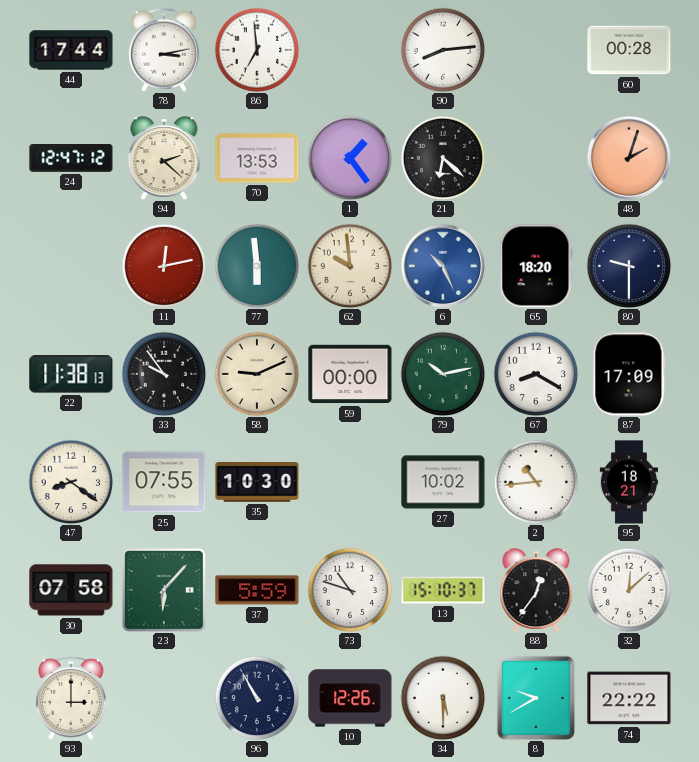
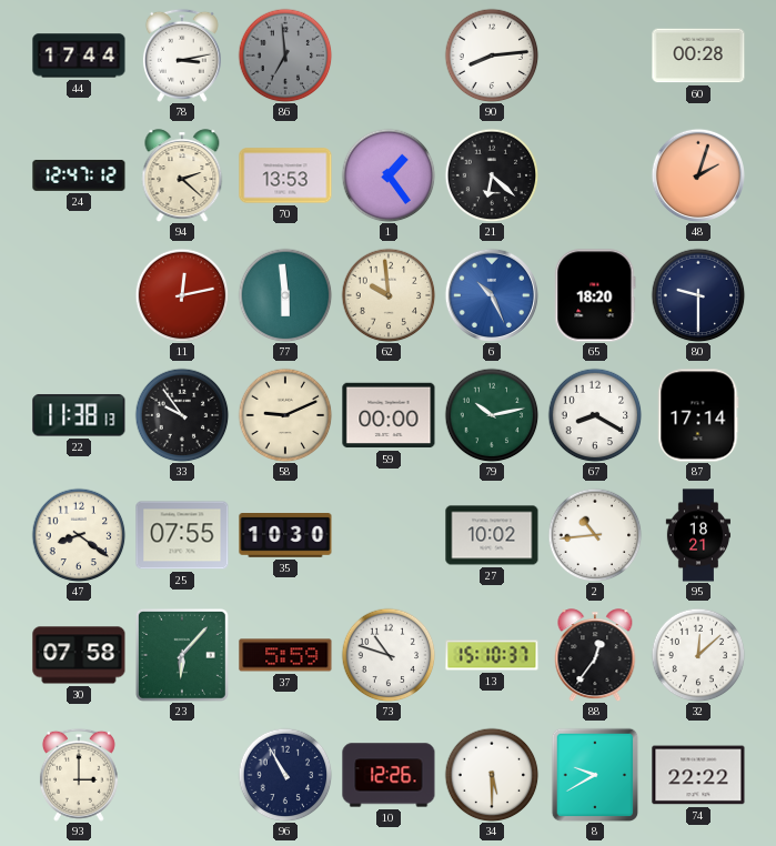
86 dial: white -> grey
87: 17:09 -> 17:14
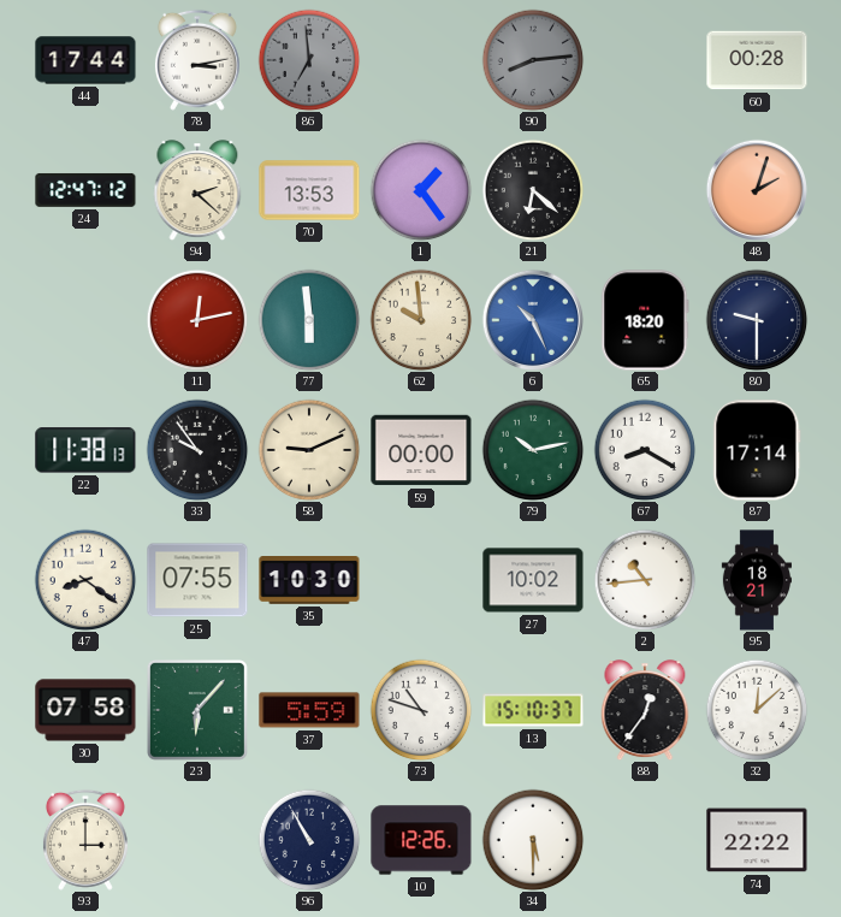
90 dial: white -> grey
8: 9:40 -> none
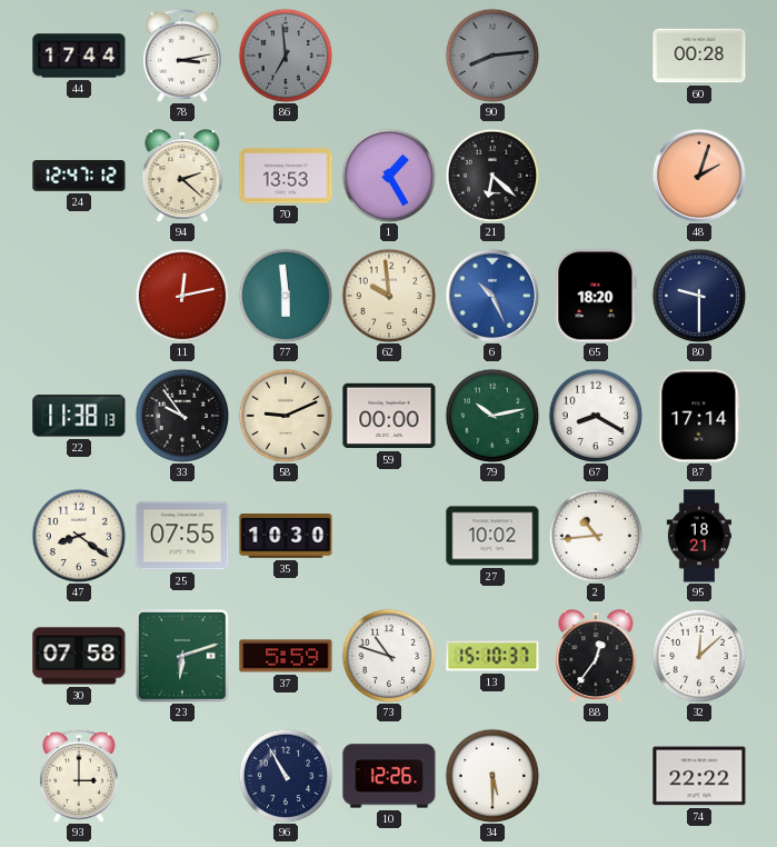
1: 1:24 -> 1:25
23: 6:07 -> 6:12
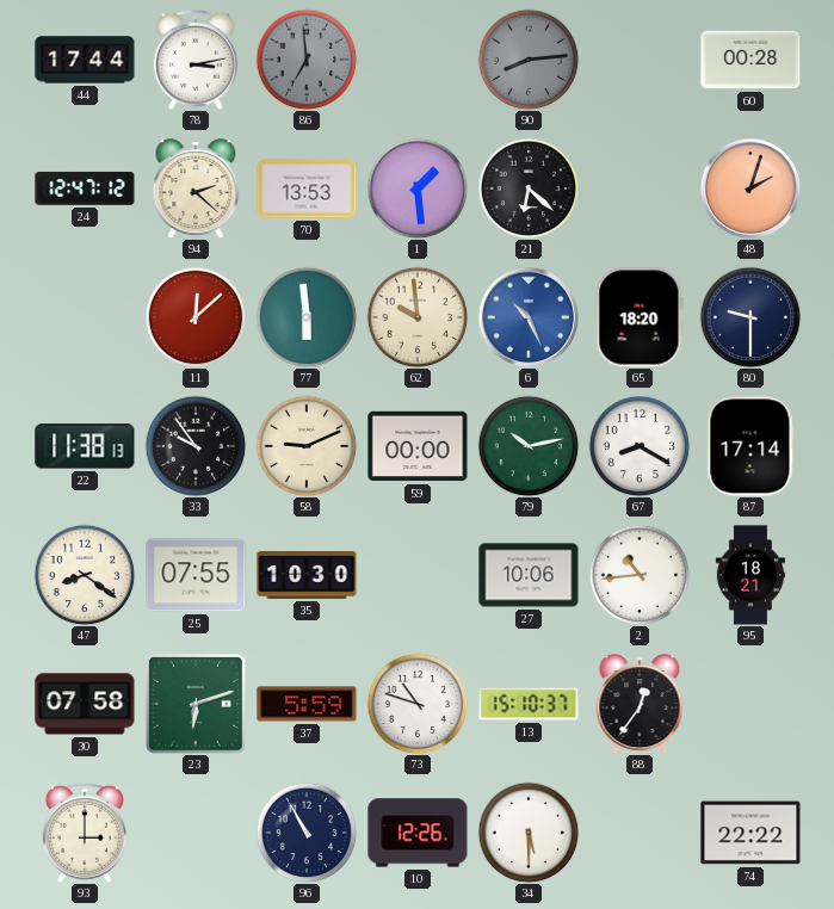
1: 1:25 -> 1:29
11: 12:13 -> 12:08
27: 10:02 -> 10:06
32: 12:08 -> none
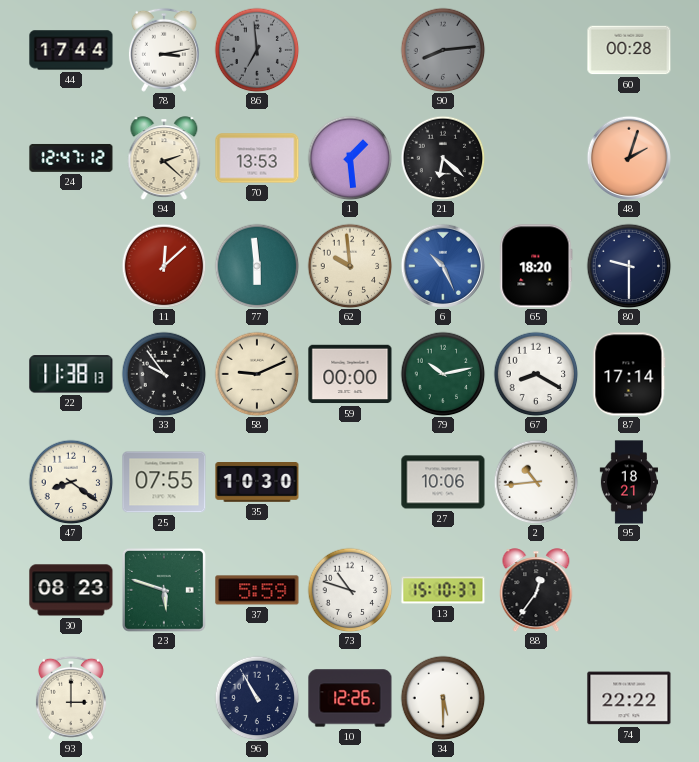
30: 07:58 -> 08:23
23: 6:12 -> 5:48
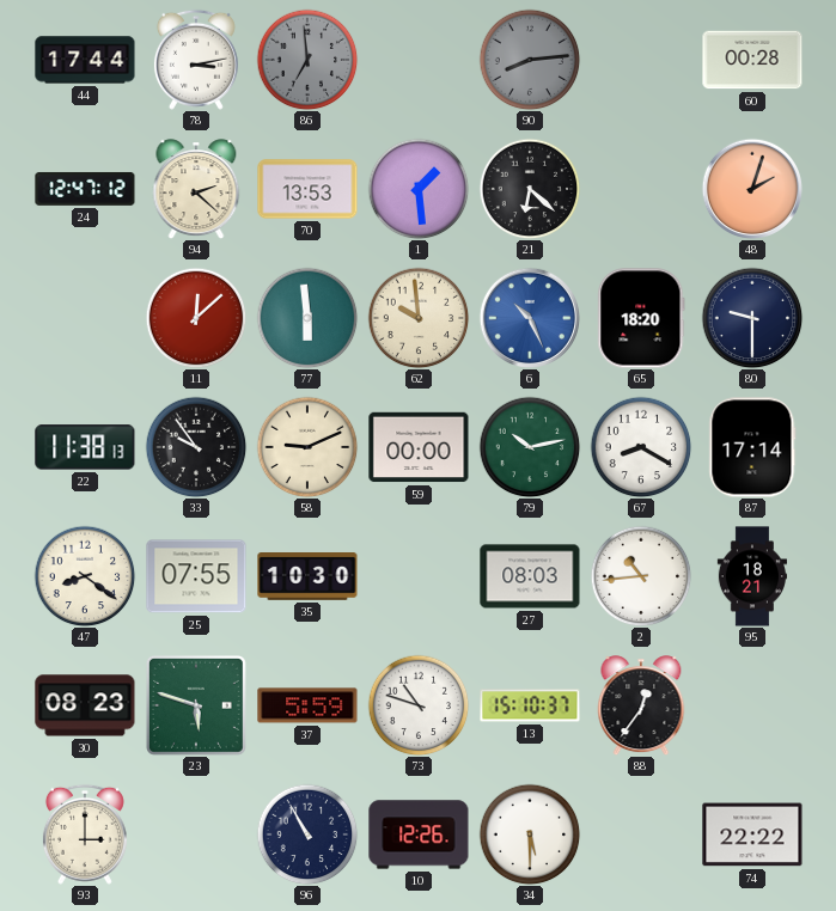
27: 10:06 -> 08:03
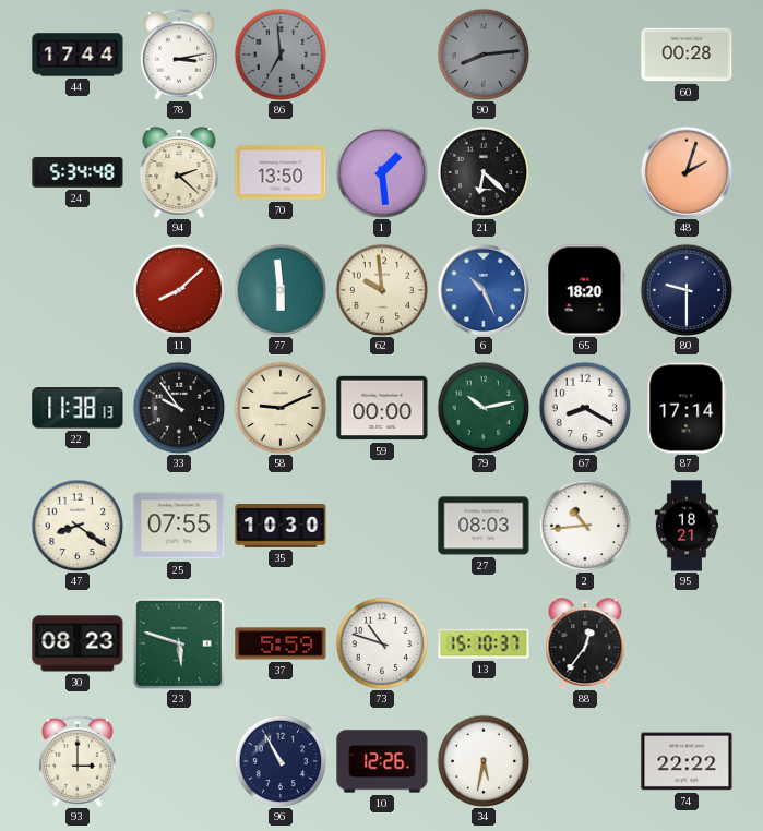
24: 12:47 -> 5:34
70: 13:53 -> 13:50
11: 12:08 -> 8:08
34: 5:30 -> 5:32
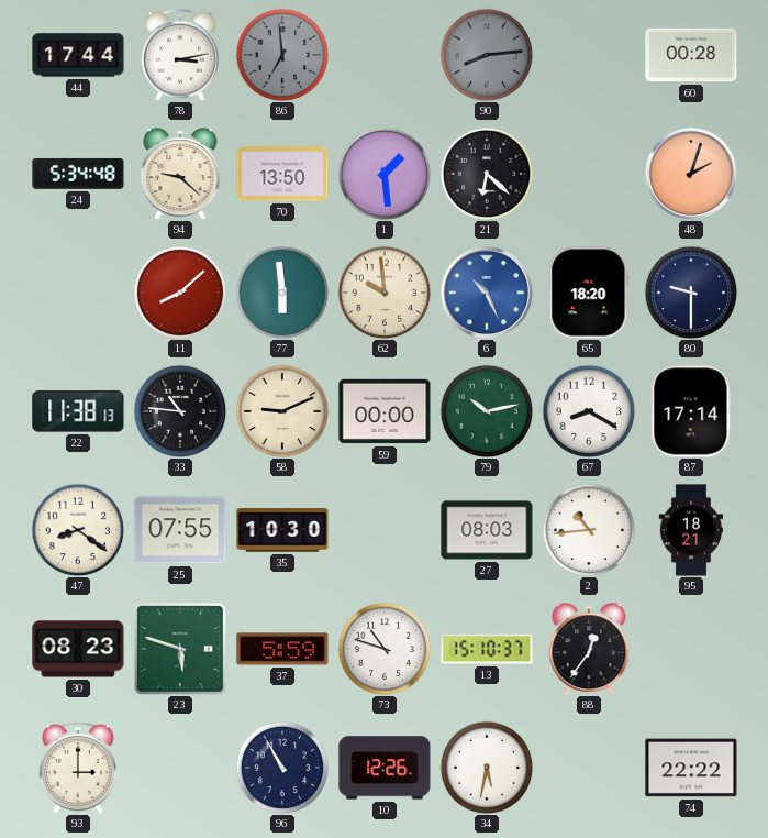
94: 2:22 -> 9:22
33: 9:54 -> 10:46
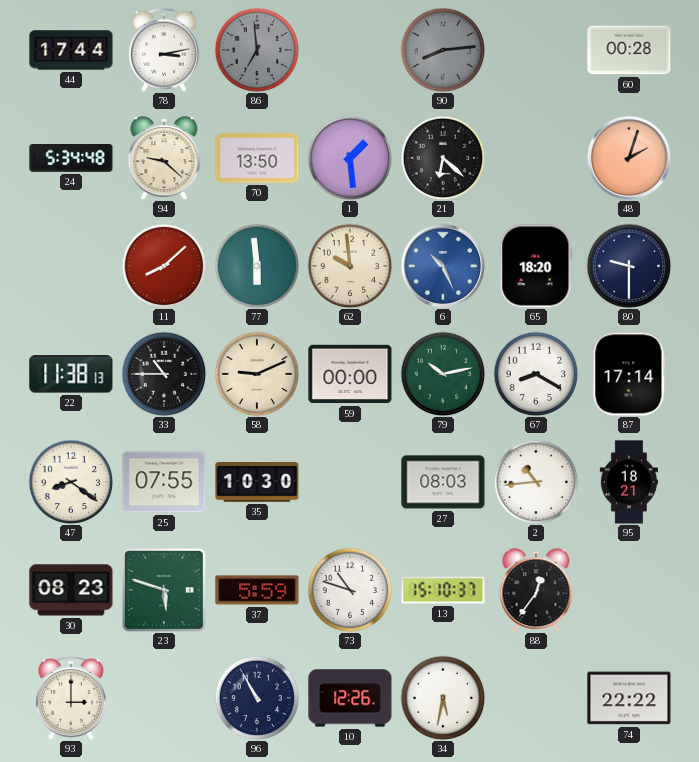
33: 10:46 -> 10:45
